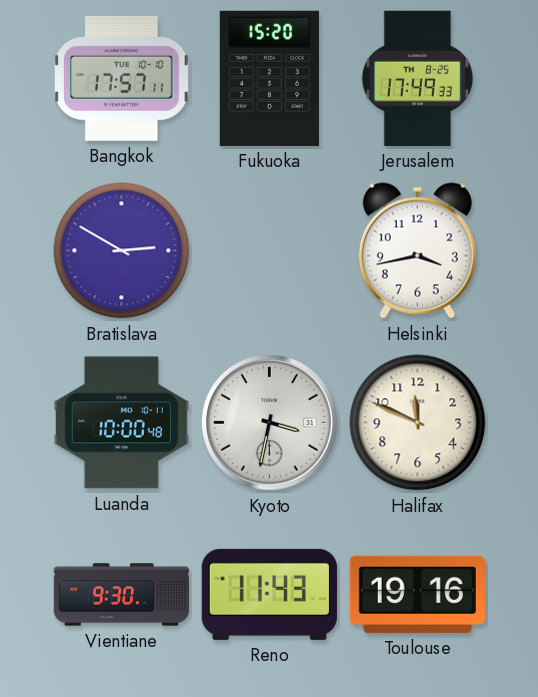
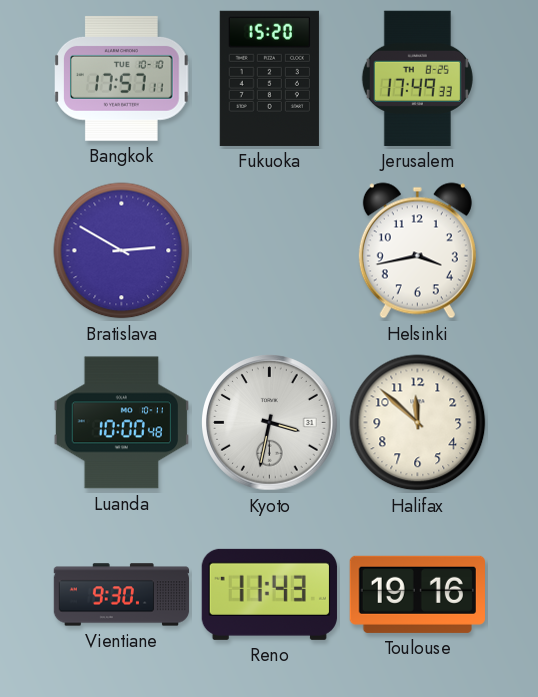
Halifax: 11:49 -> 11:52
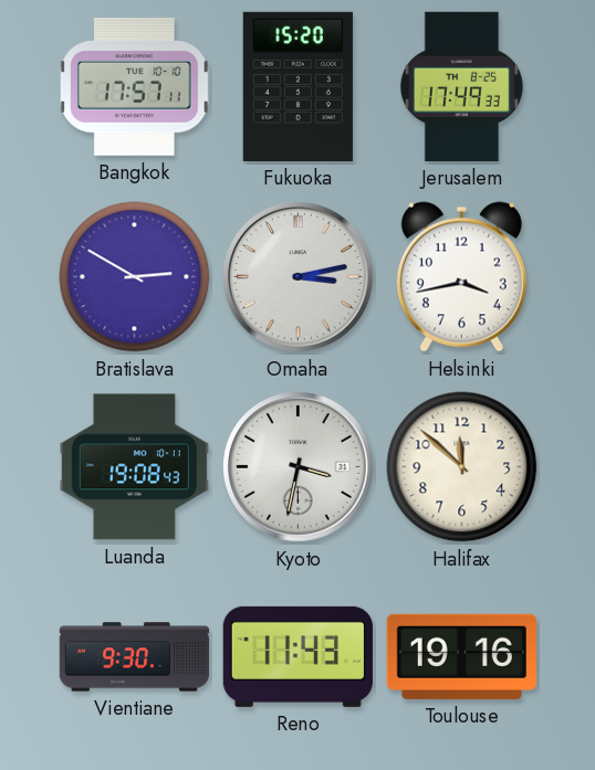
Omaha: none -> 3:13
Luanda: 10:00 -> 19:08
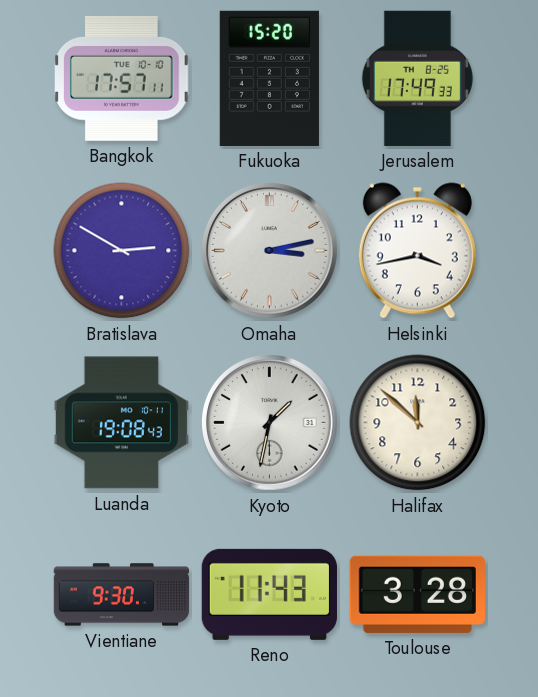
Kyoto: 3:32 -> 1:32
Toulouse: 19:16 -> 3:28
